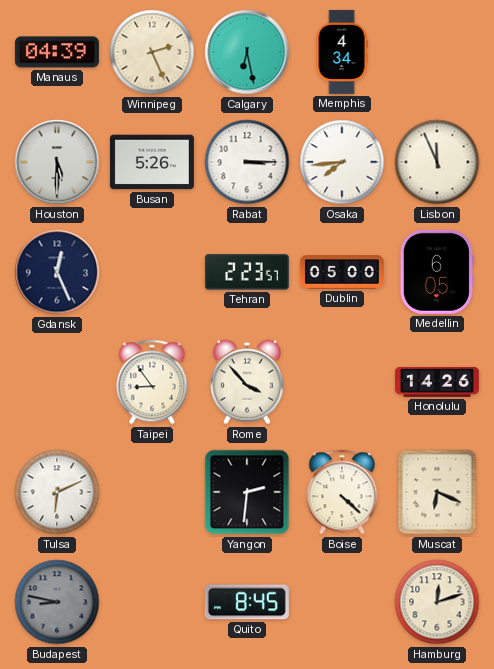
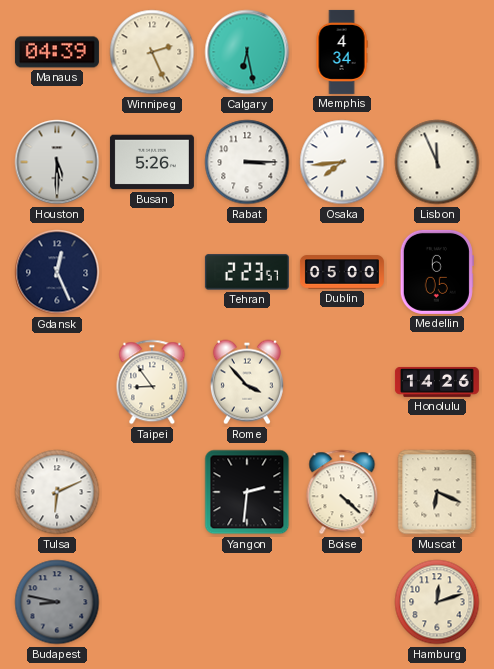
Quito: 8:45 -> none
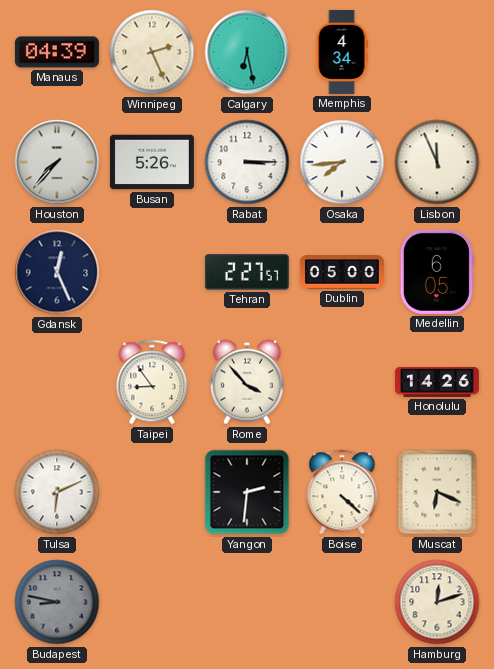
Houston: 5:30 -> 7:37
Tehran: 2:23 -> 2:27
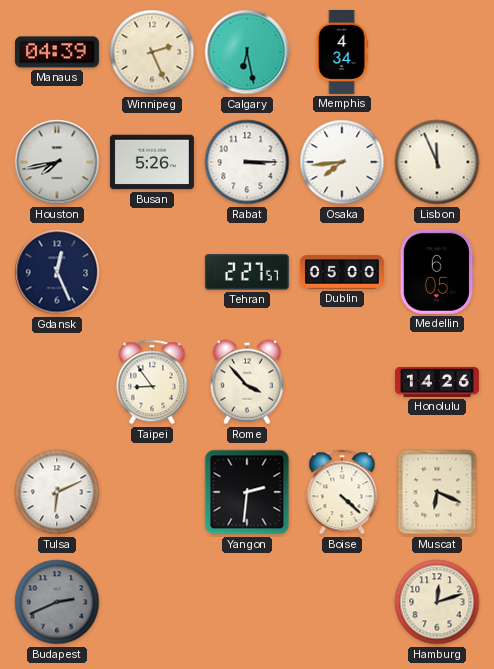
Houston: 7:37 -> 7:43
Budapest: 8:47 -> 2:41
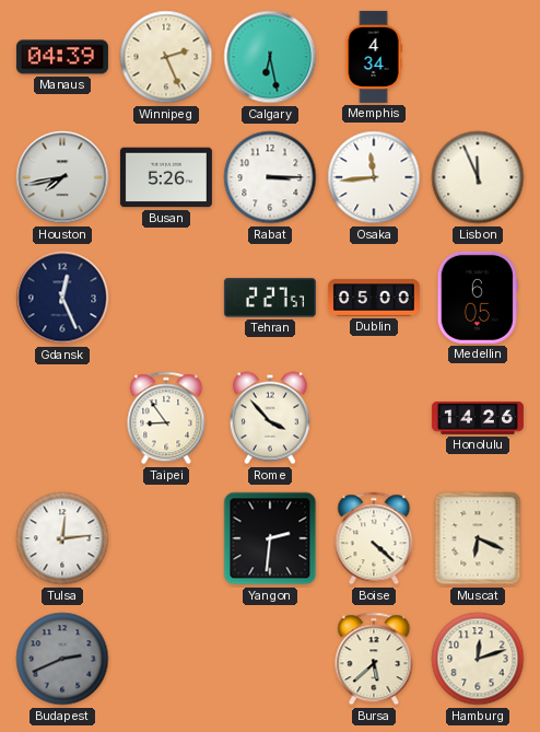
Osaka: 7:44 -> 11:44
Tulsa: 6:11 -> 12:14
Bursa: none -> 5:38
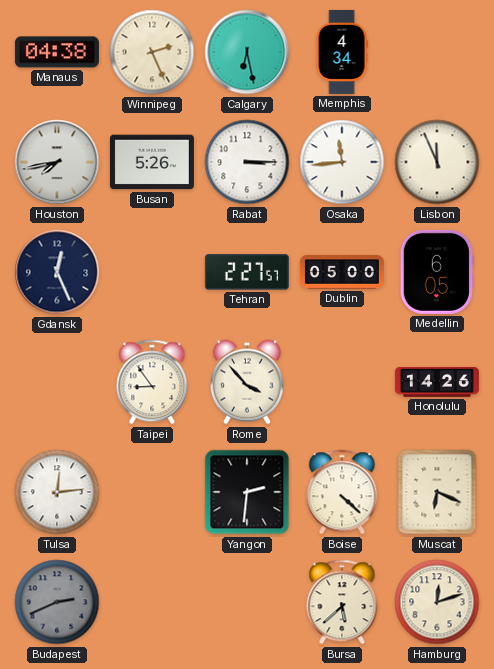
Manaus: 04:39 -> 04:38
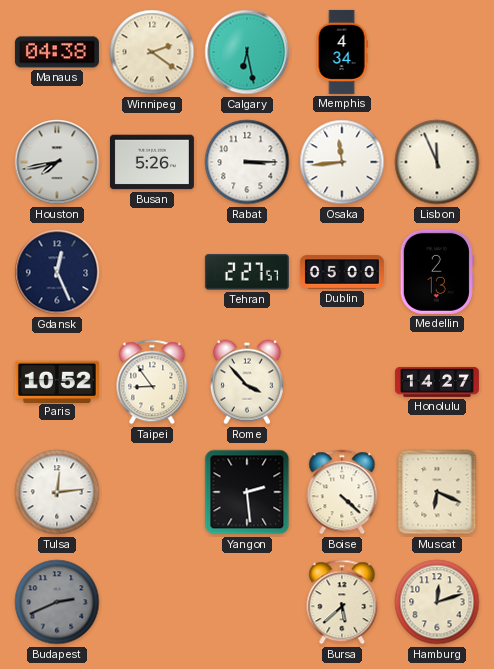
Winnipeg: 2:26 -> 2:21
Medellin: 6:05 -> 2:13
Paris: none -> 10:52
Honolulu: 14:26 -> 14:27
Yangon: 2:31 -> 2:29
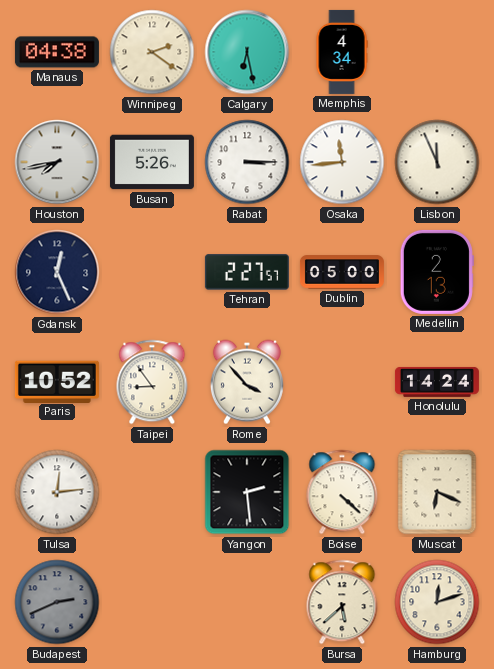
Honolulu: 14:27 -> 14:24
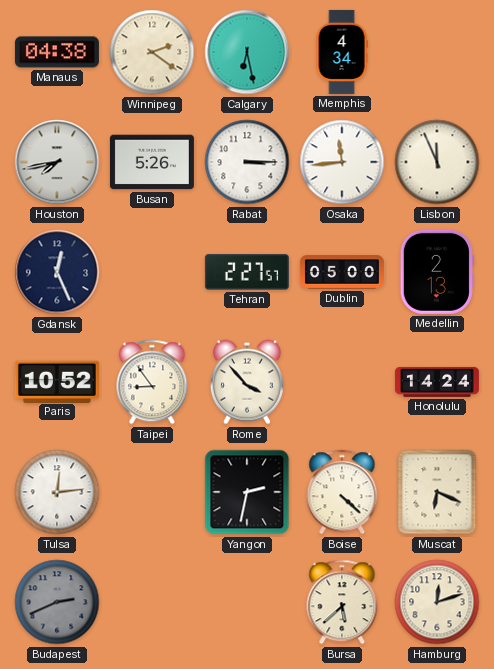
Yangon: 2:29 -> 2:32
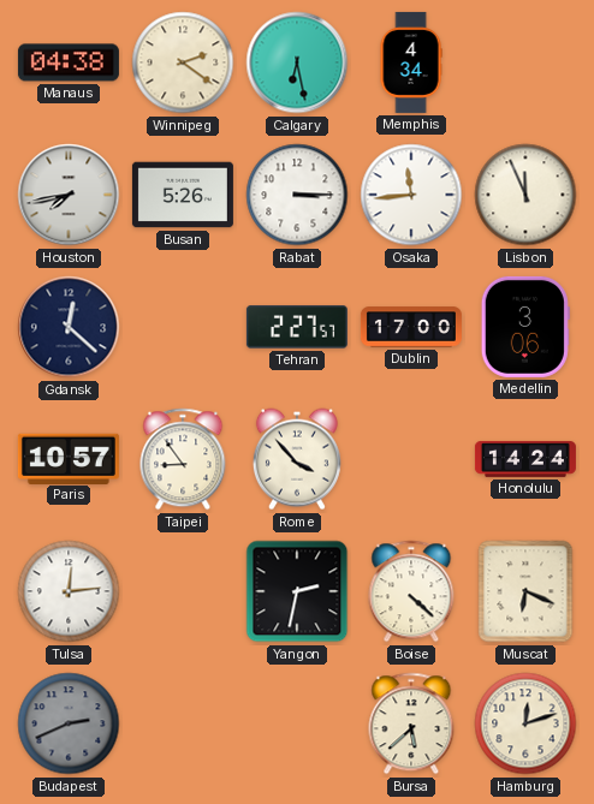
Gdansk: 12:26 -> 12:22
Dublin: 05:00 -> 17:00
Medellin: 2:13 -> 3:06
Paris: 10:52 -> 10:57
